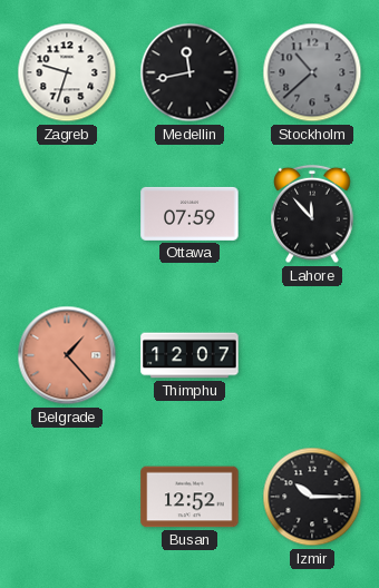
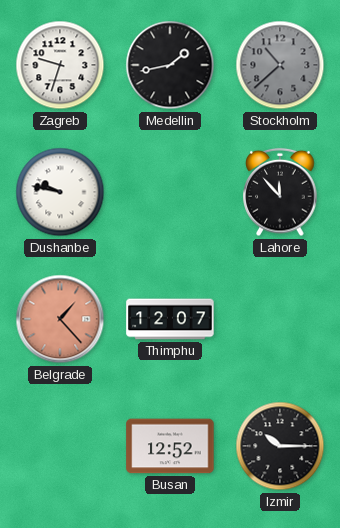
Medellin: 11:43 -> 1:43
Dushanbe: none -> 9:47
Ottawa: 07:59 -> none
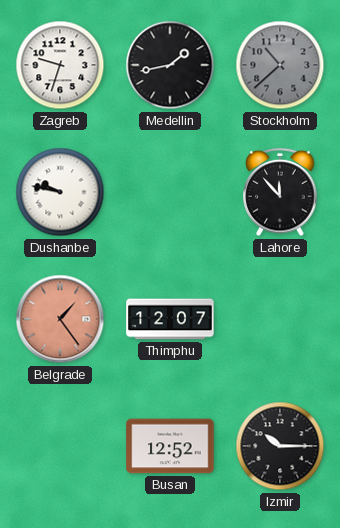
Belgrade: 1:23 -> 1:24
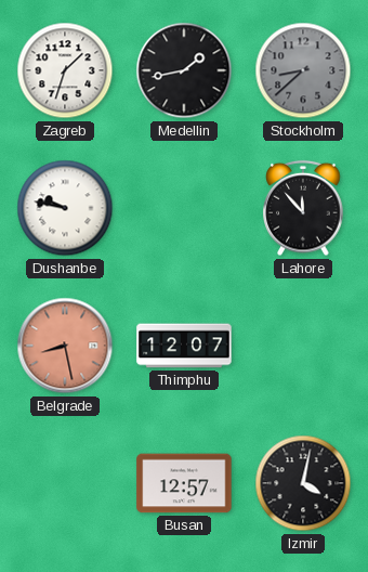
Zagreb: 9:33 -> 1:33
Stockholm: 10:38 -> 8:38
Belgrade: 1:24 -> 8:28
Busan: 12:52 -> 12:57
Izmir: 10:15 -> 4:02
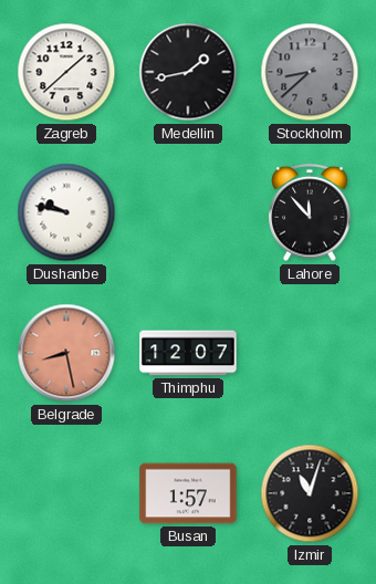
Zagreb: 1:33 -> 1:38
Busan: 12:57 -> 1:57
Izmir: 4:02 -> 11:03
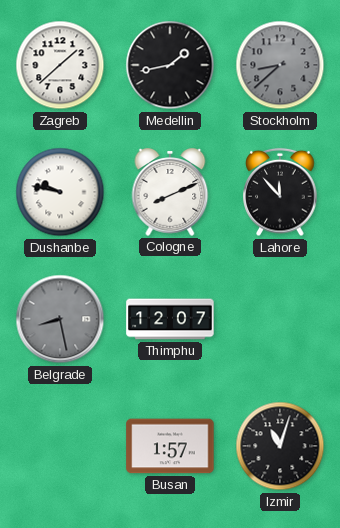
Cologne: none -> 8:11
Belgrade dial: salmon -> grey
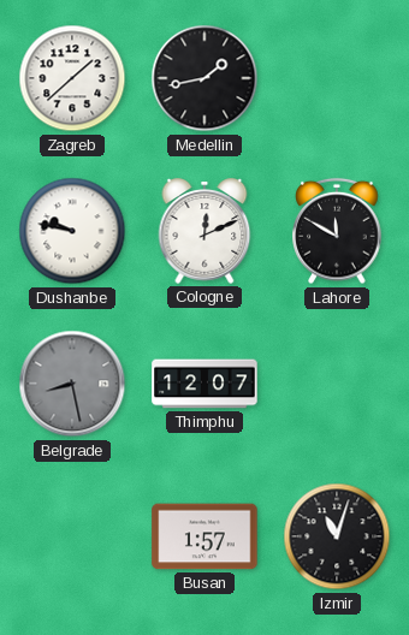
Stockholm: 8:38 -> none
Cologne: 8:11 -> 12:11
Lahore: 11:53 -> 11:50
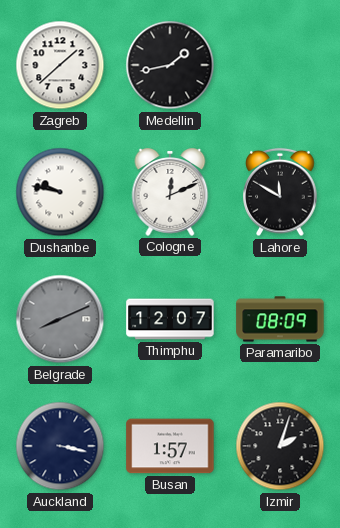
Belgrade: 8:28 -> 8:11
Paramaribo: none -> 08:09
Auckland: none -> 3:17
Izmir: 11:03 -> 2:03
